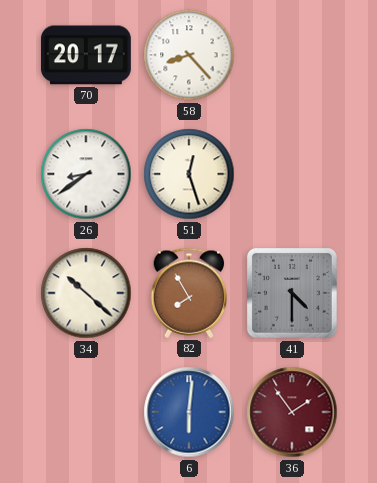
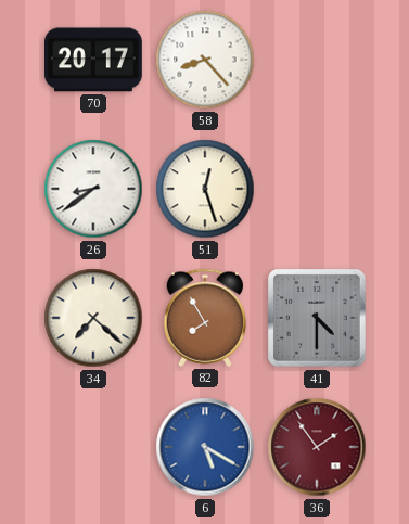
34: 10:22 -> 7:22
6: 6:01 -> 5:20
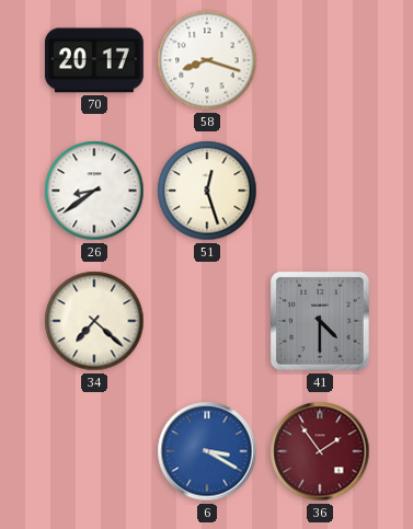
58: 8:23 -> 8:18
82: 7:55 -> none
6: 5:20 -> 3:20
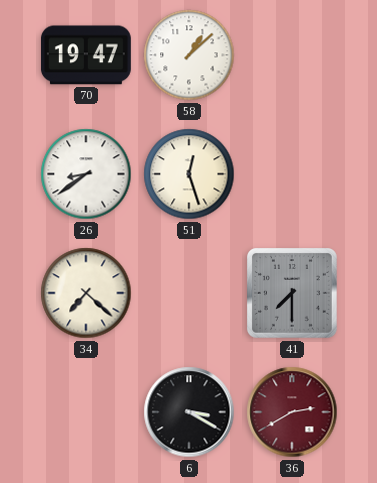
70: 20:17 -> 19:47
58: 8:18 -> 1:08
41: 4:30 -> 7:30
6 dial: blue -> black
36: 1:54 -> 2:40
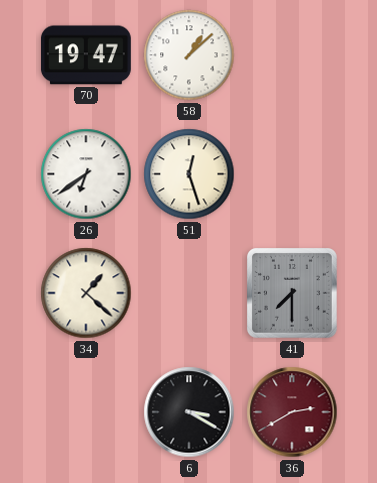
26: 8:39 -> 6:39
34: 7:22 -> 1:22
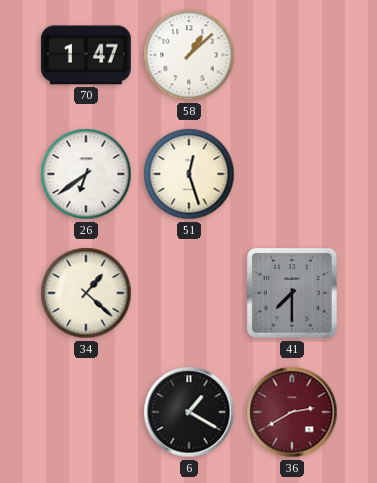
70: 19:47 -> 1:47
6: 3:20 -> 1:20
